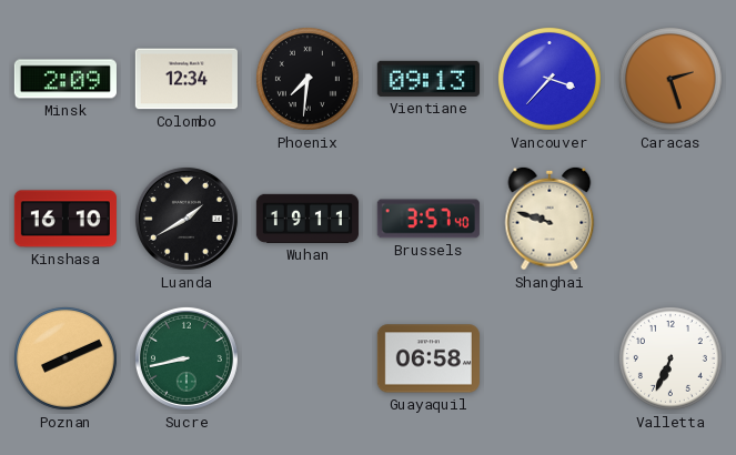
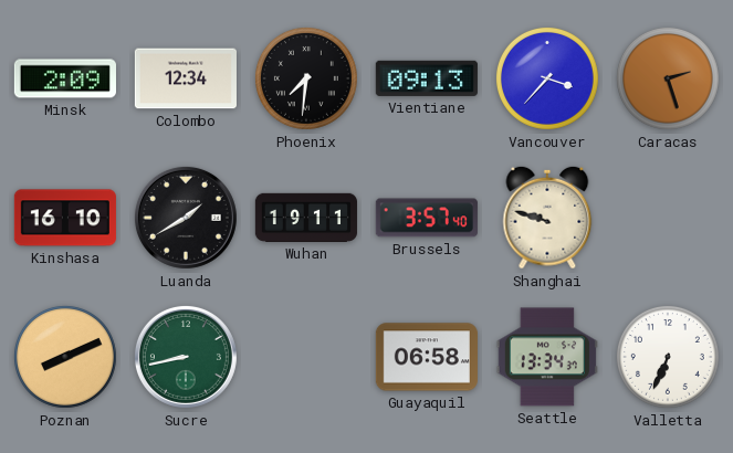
Seattle: none -> 13:34
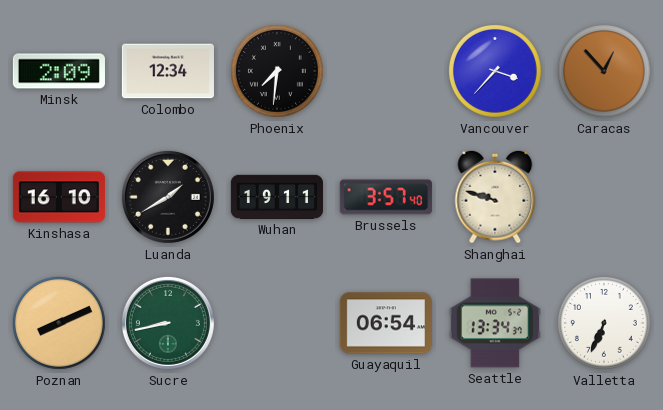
Vientiane: 09:13 -> none
Caracas: 2:27 -> 12:53
Guayaquil: 06:58 -> 06:54
